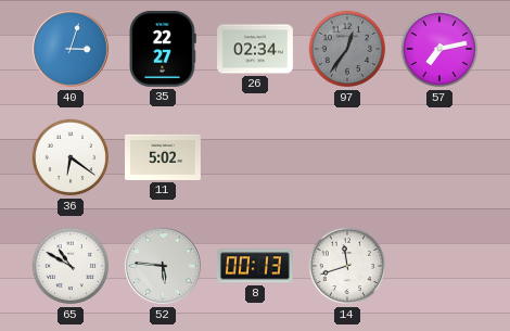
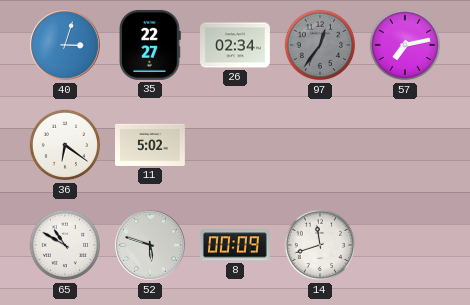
52: 5:46 -> 5:48
8: 00:13 -> 00:09
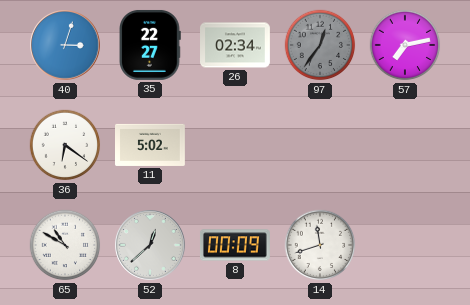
52: 5:48 -> 12:38
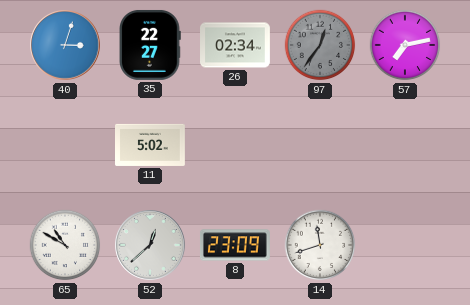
36: 6:21 -> none
8: 00:09 -> 23:09
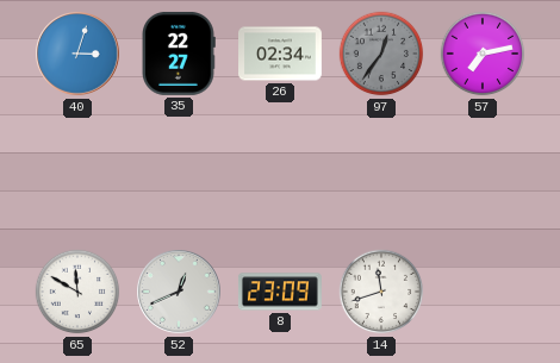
11: 5:02 -> none
65: 10:50 -> 11:50
52: 12:38 -> 12:41
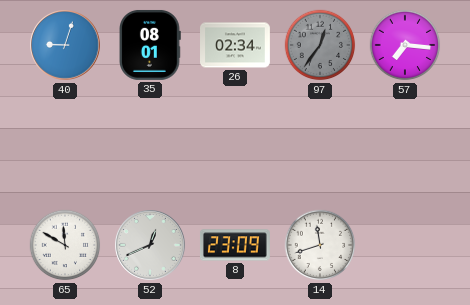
40: 3:03 -> 9:03
35: 22:27 -> 08:01
57: 7:13 -> 7:16
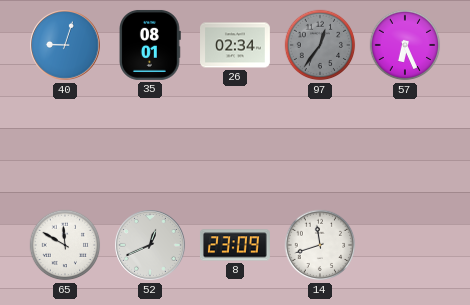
57: 7:16 -> 6:26
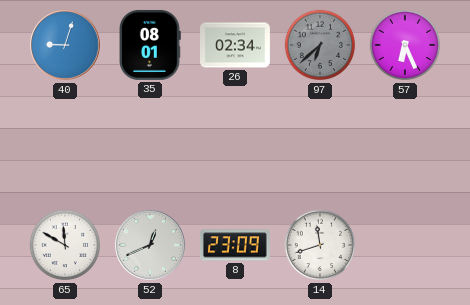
97: 12:36 -> 6:38
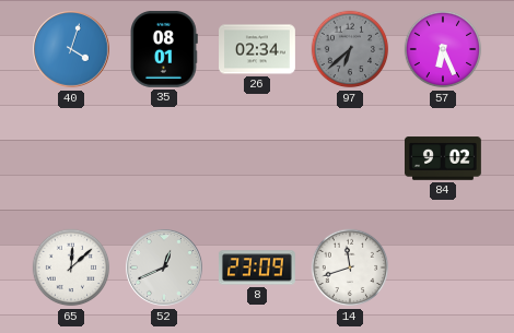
40: 9:03 -> 4:03
84: none -> 9:02
65: 11:50 -> 12:08
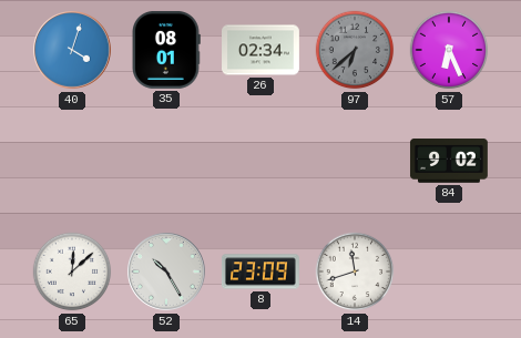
52: 12:41 -> 10:25
